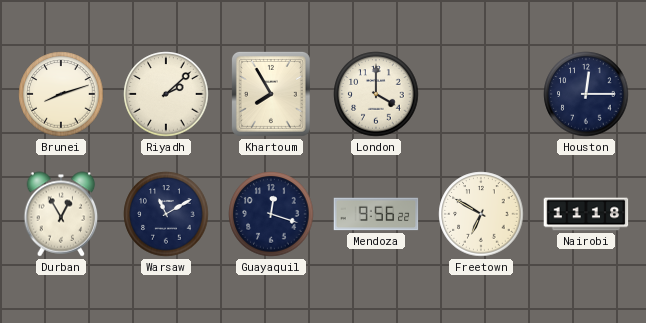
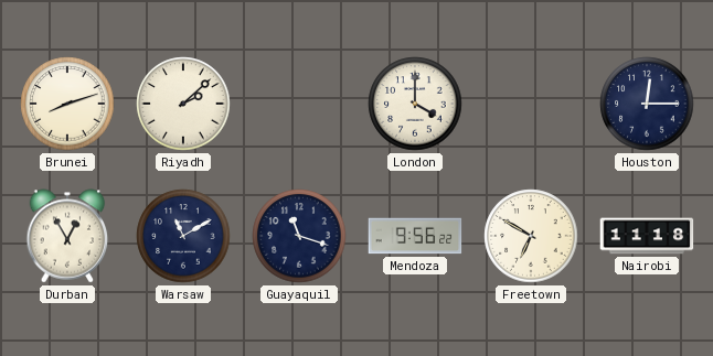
Khartoum: 7:55 -> none
Guayaquil: 12:18 -> 11:18
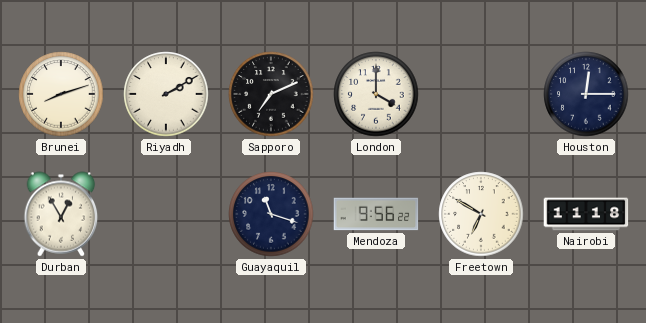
Riyadh: 2:08 -> 2:10
Sapporo: none -> 7:11
Warsaw: 11:10 -> none
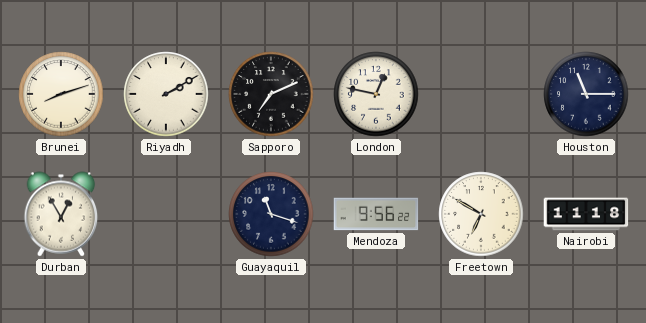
London: 4:00 -> 12:47
Houston: 12:15 -> 11:15
